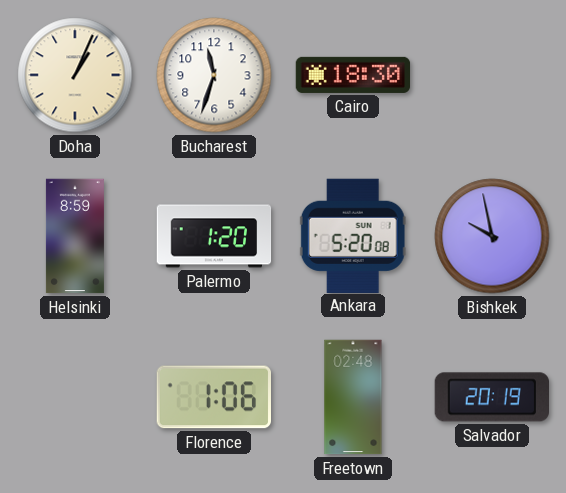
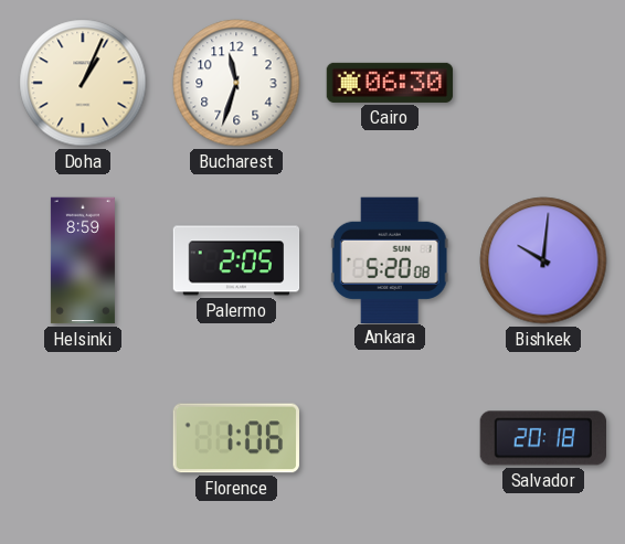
Cairo: 18:30 -> 06:30
Palermo: 1:20 -> 2:05
Bishkek: 9:58 -> 10:01
Freetown: 02:48 -> none
Salvador: 20:19 -> 20:18
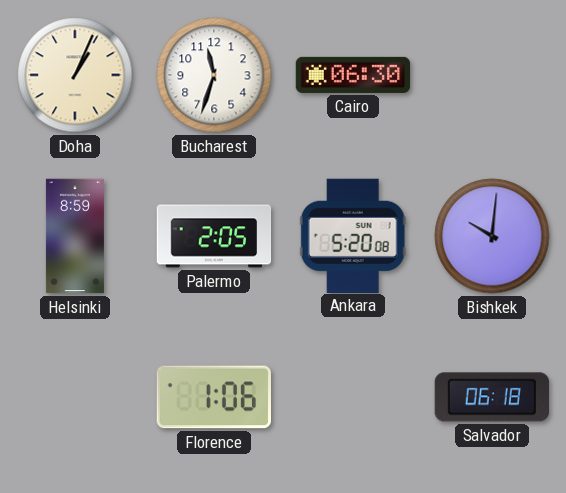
Salvador: 20:18 -> 06:18
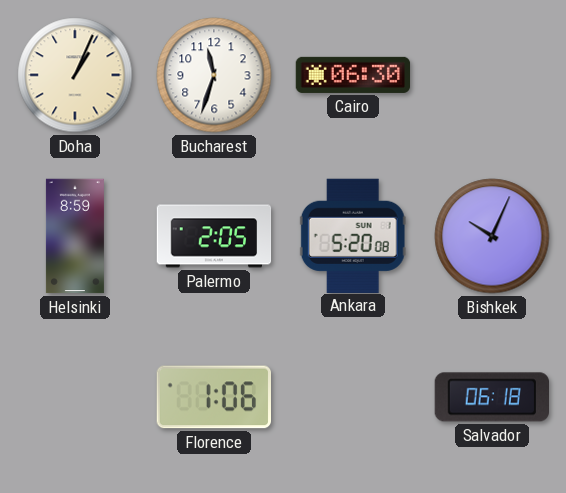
Bishkek: 10:01 -> 10:04
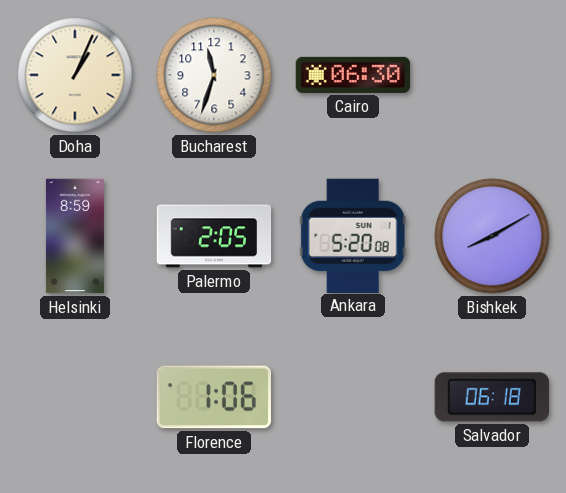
Bishkek: 10:04 -> 8:10
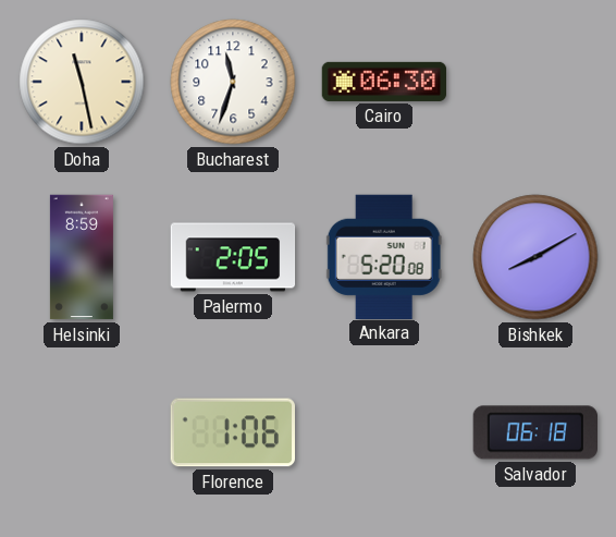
Doha: 1:04 -> 11:28
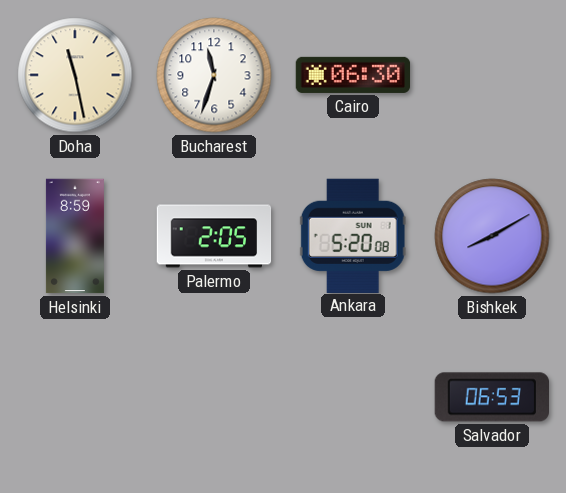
Florence: 1:06 -> none
Salvador: 06:18 -> 06:53
